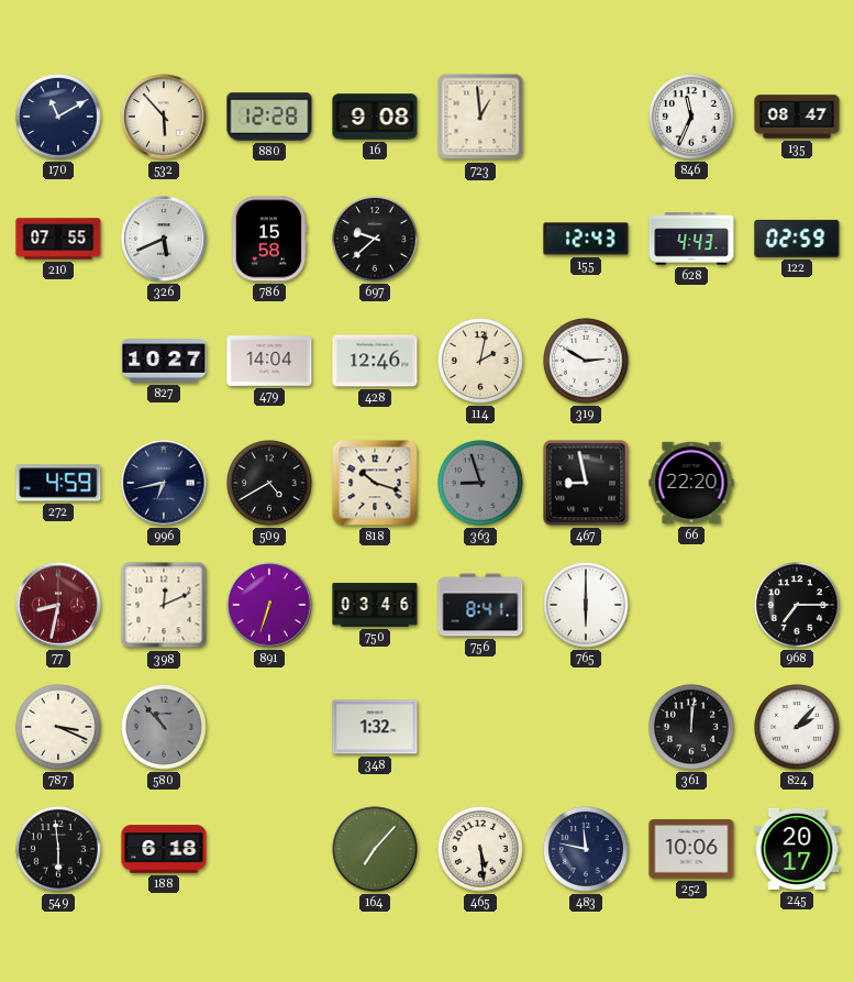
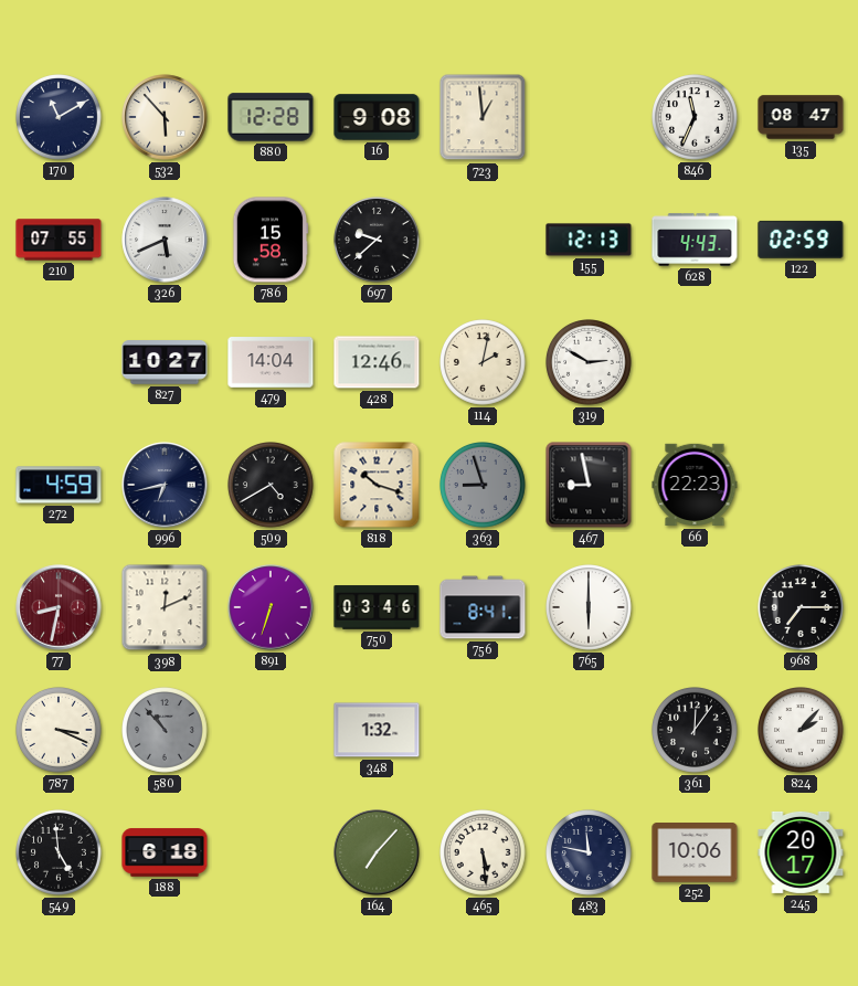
155: 12:43 -> 12:13
66: 22:20 -> 22:23
361: 12:01 -> 12:06
549: 5:59 -> 4:59
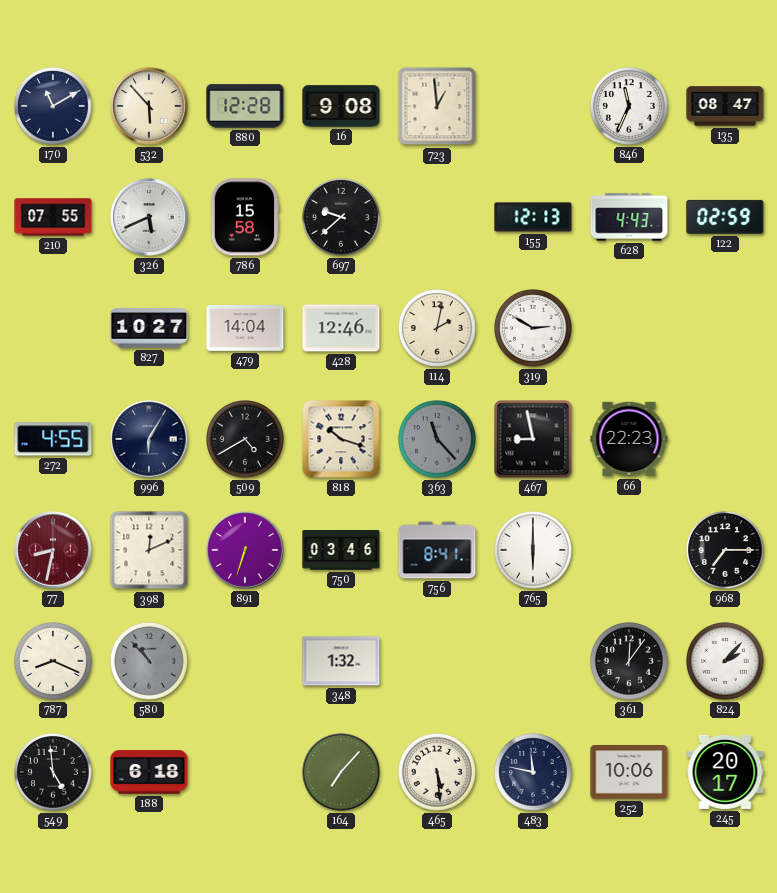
272: 4:59 -> 4:55
996: 6:43 -> 6:05
363: 8:57 -> 11:23
787: 3:19 -> 8:19
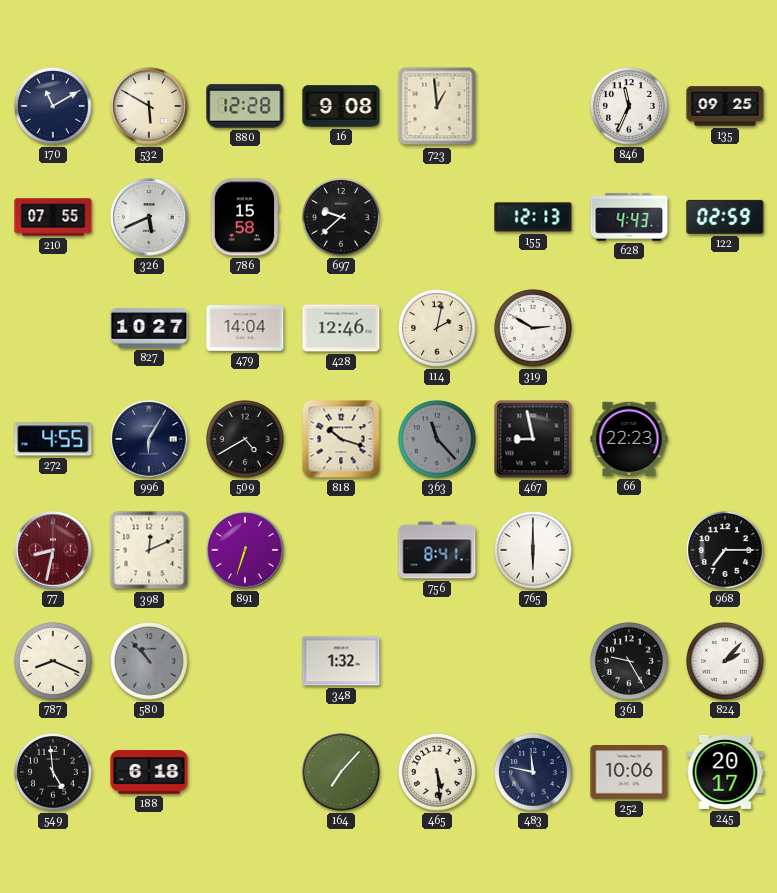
532: 5:53 -> 5:50
135: 08:47 -> 09:25
750: 03:46 -> none
361: 12:06 -> 9:25
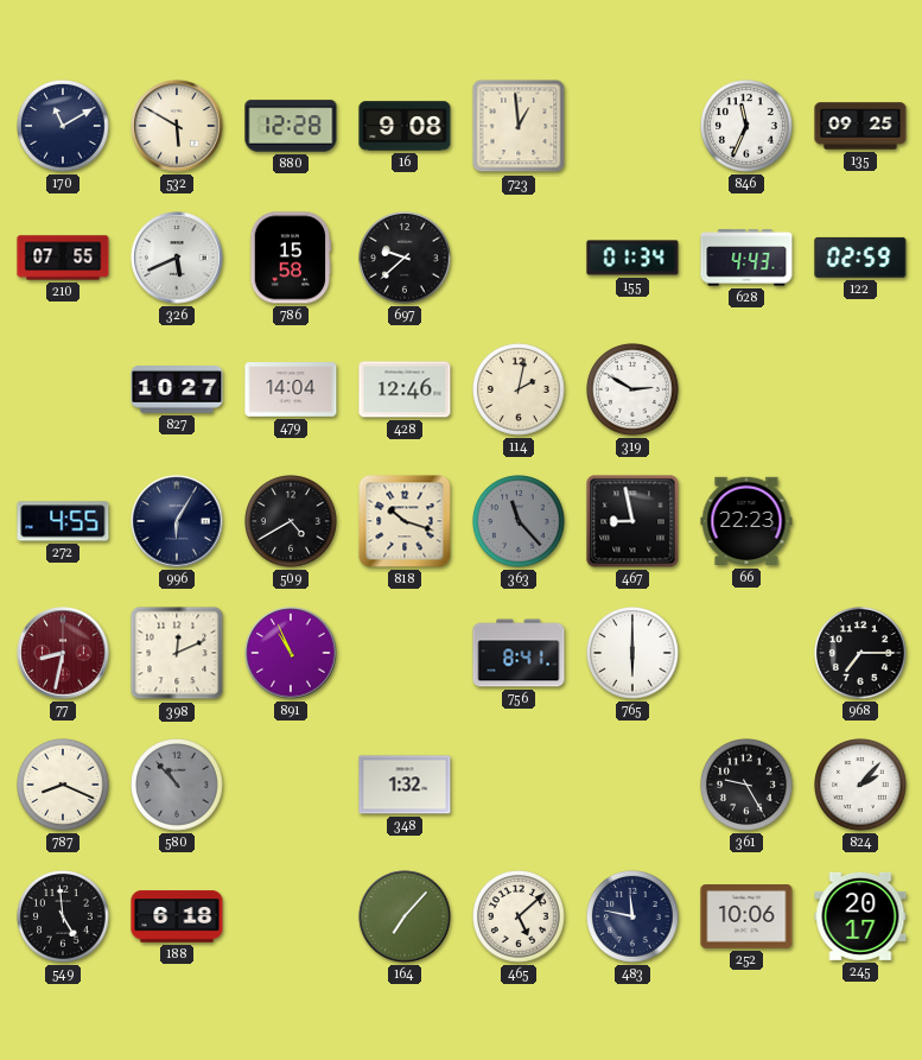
155: 12:13 -> 01:34
891: 6:33 -> 10:56
465: 5:29 -> 5:08
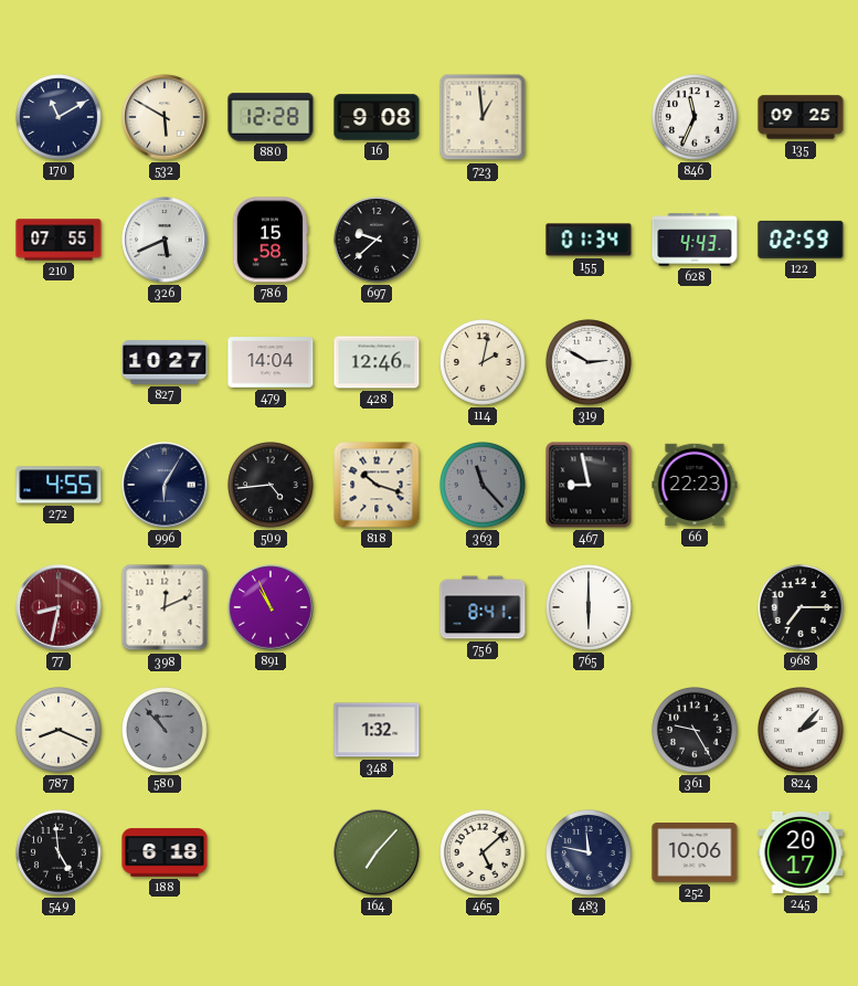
509: 4:40 -> 4:44
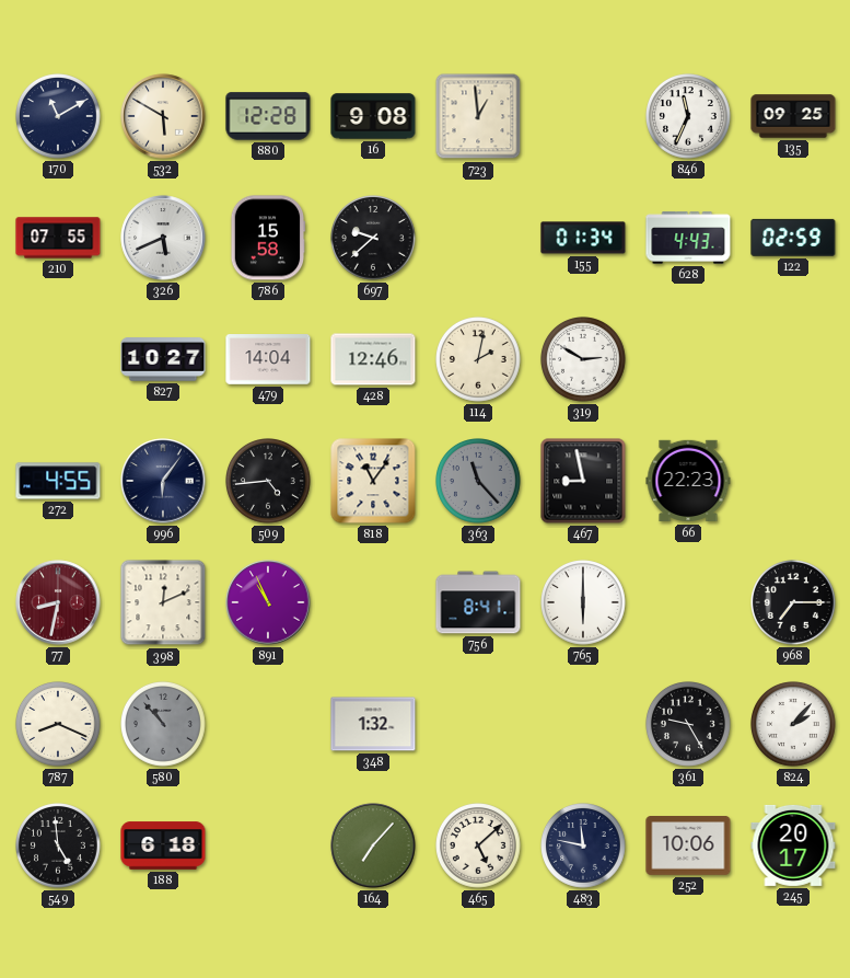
996: 6:05 -> 6:06
818: 10:18 -> 11:06
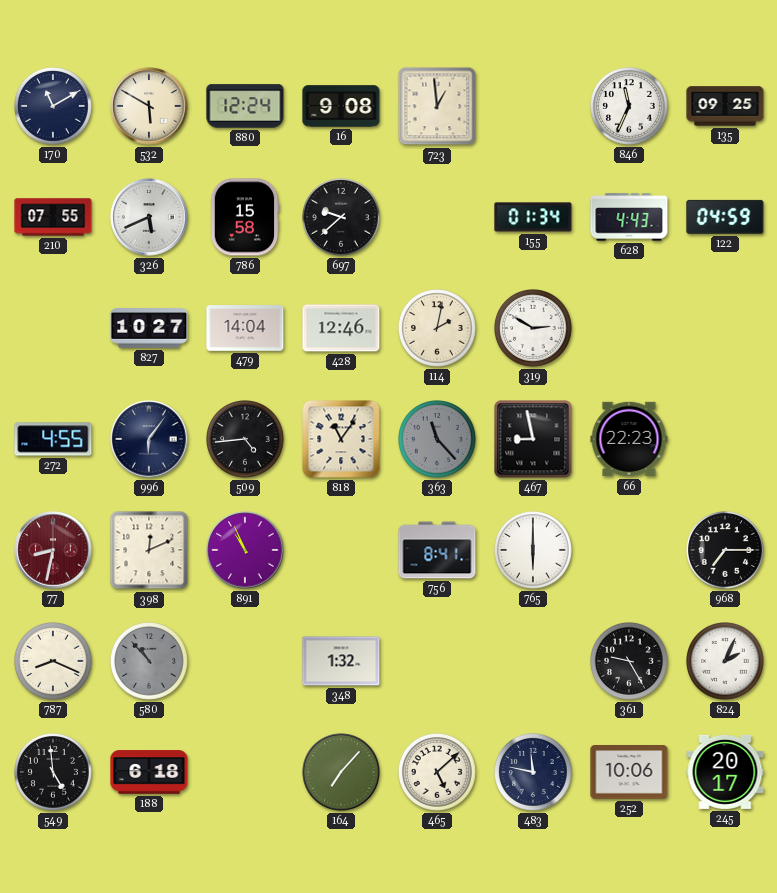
880: 12:28 -> 12:24
122: 02:59 -> 04:59
824: 2:07 -> 2:04
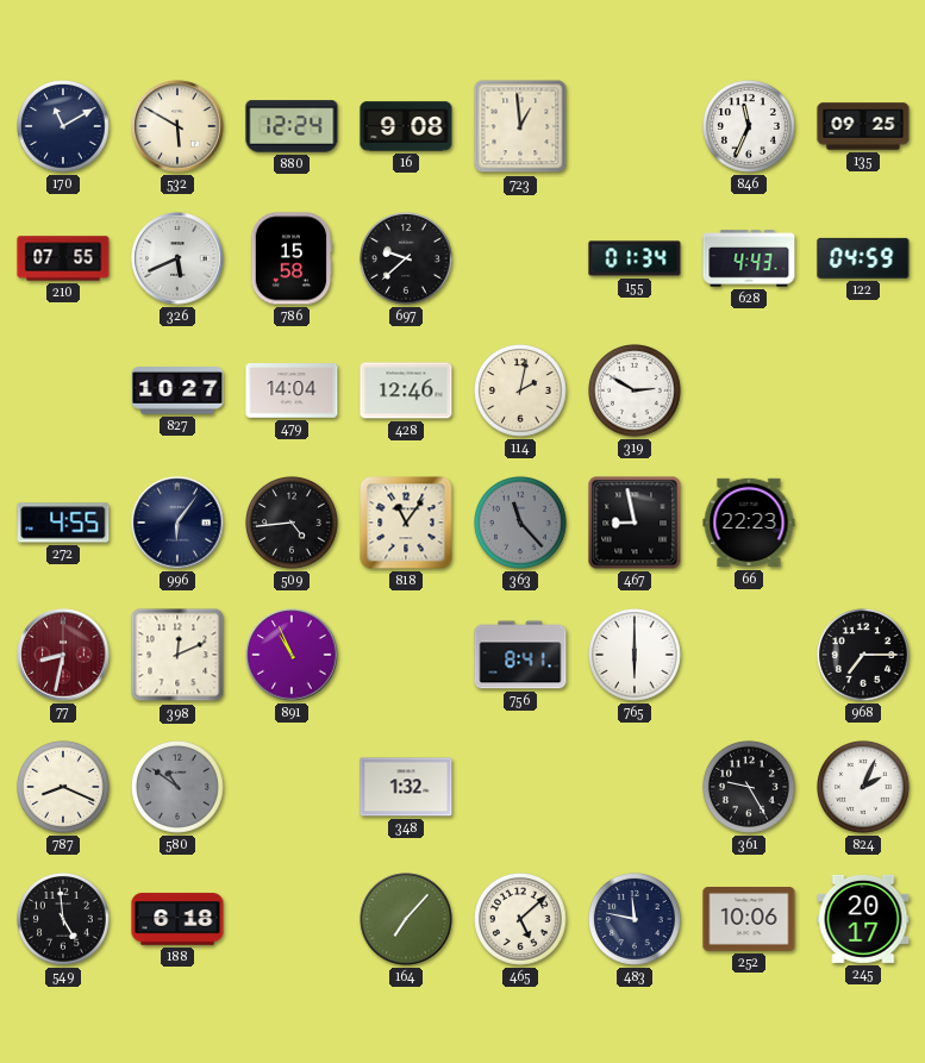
580: 10:53 -> 10:51
